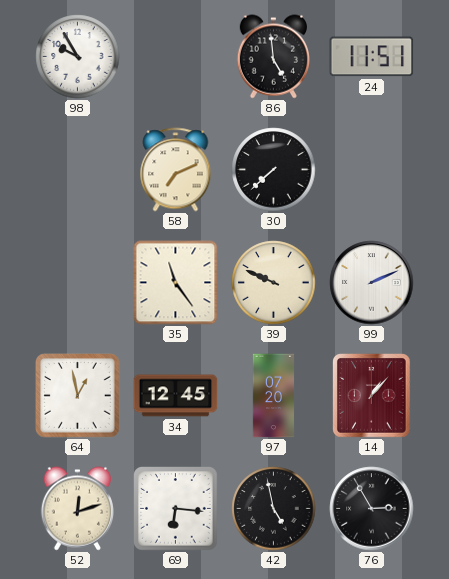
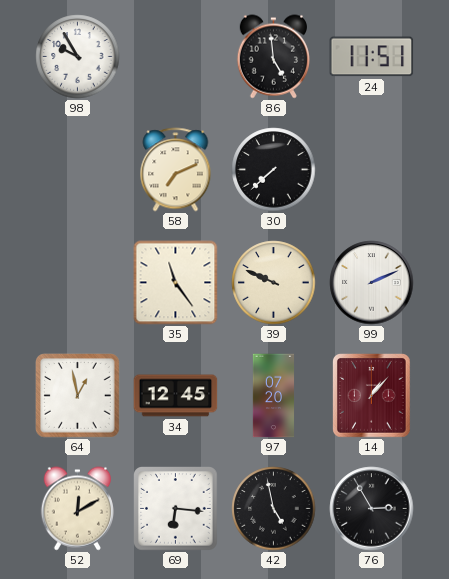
52: 12:12 -> 12:10
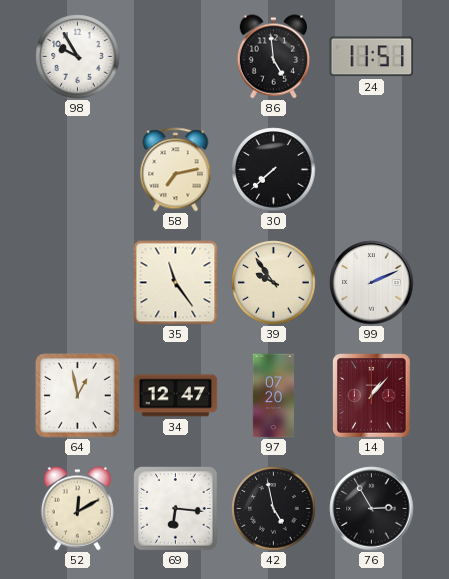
58: 7:11 -> 7:13
39: 9:49 -> 9:54
34: 12:45 -> 12:47
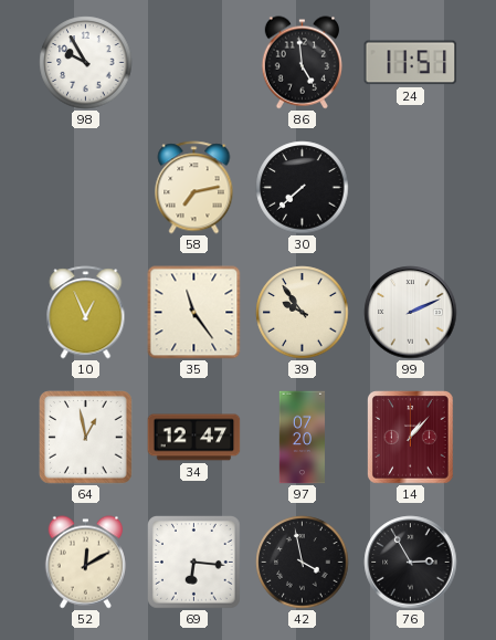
10: none -> 12:56
42: 4:58 -> 3:58
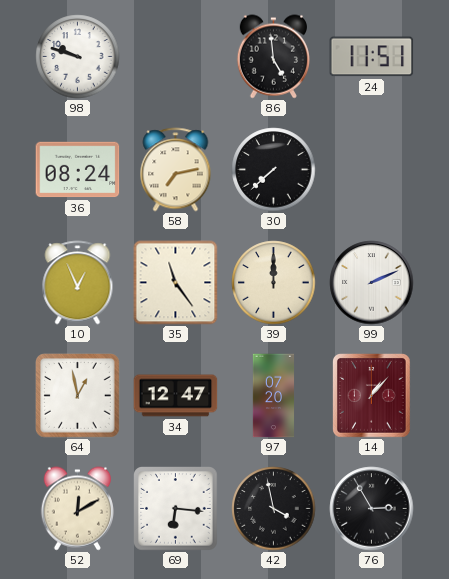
98: 9:55 -> 9:48
36: none -> 08:24
39: 9:54 -> 12:00
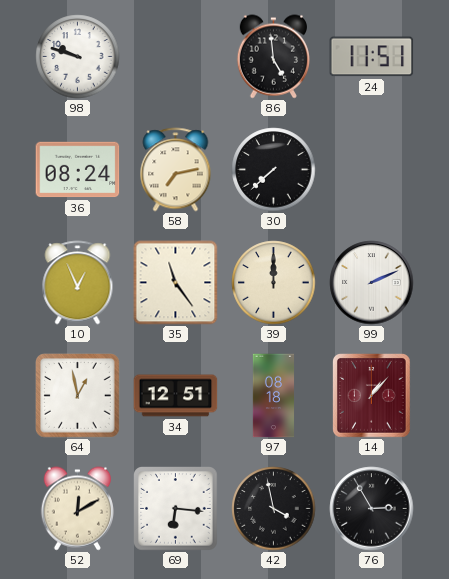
34: 12:47 -> 12:51
97: 07:20 -> 08:18
